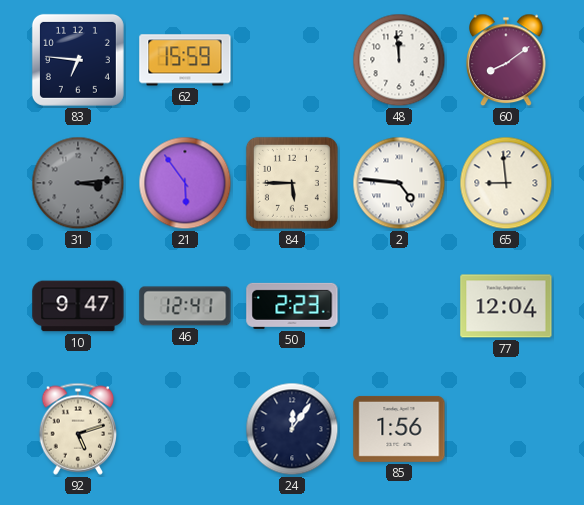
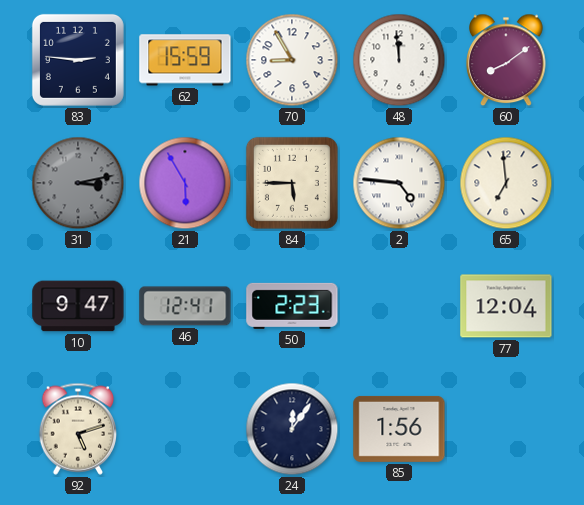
83: 6:46 -> 2:46
70: none -> 8:55
31: 3:14 -> 3:13
21: 5:54 -> 5:55
65: 8:59 -> 6:59
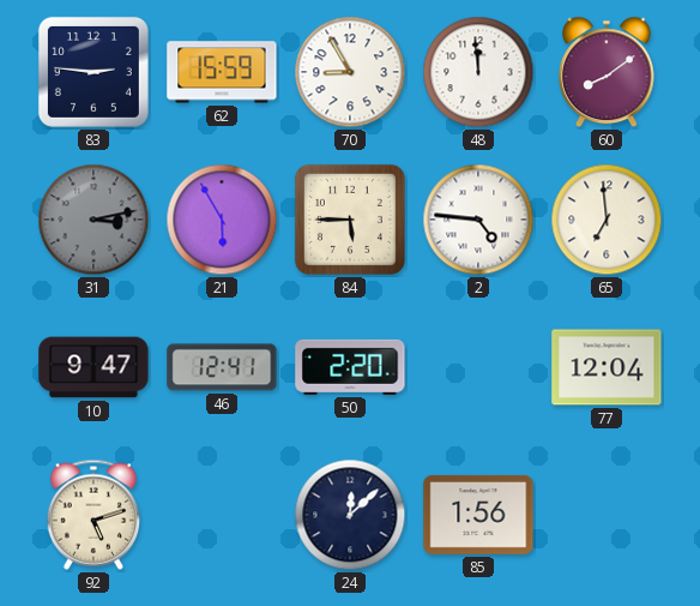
50: 2:23 -> 2:20
24: 12:06 -> 12:08
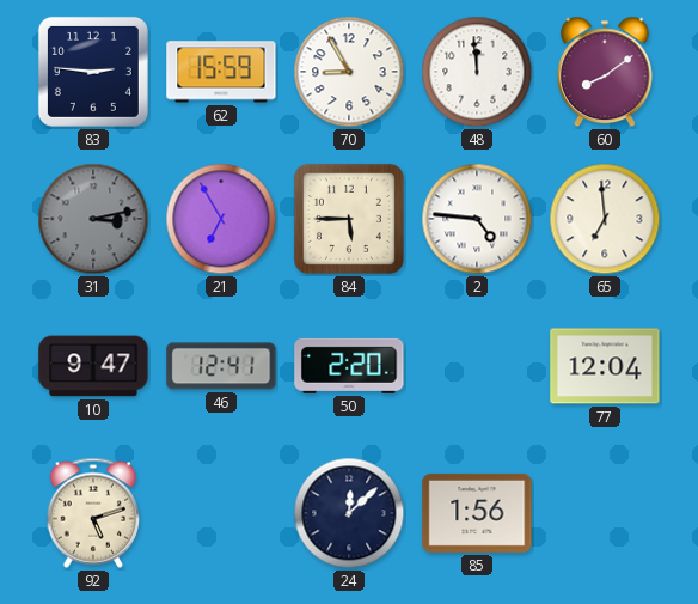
21: 5:55 -> 6:55
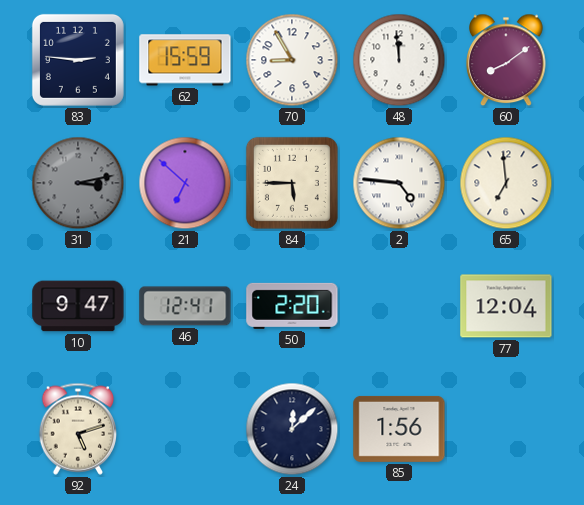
21: 6:55 -> 6:52
